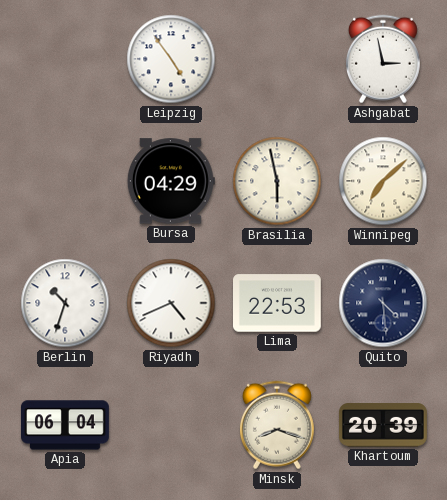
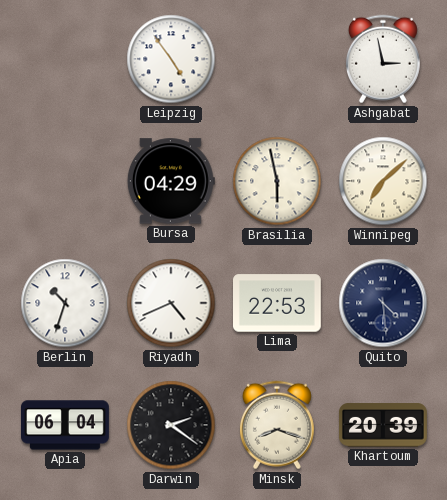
Darwin: none -> 2:21
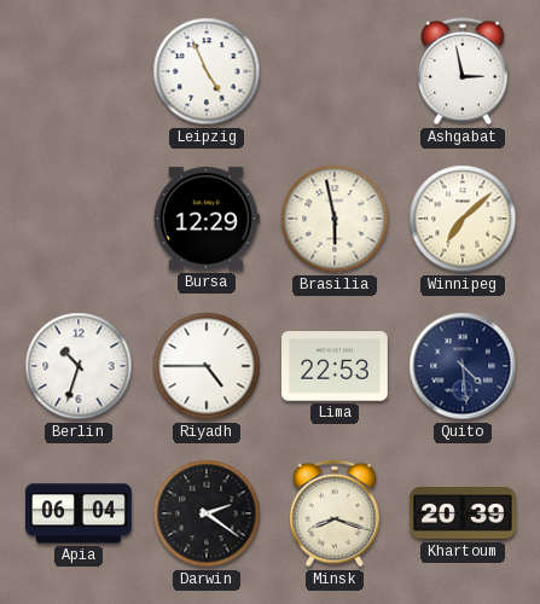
Leipzig: 4:54 -> 4:56
Bursa: 04:29 -> 12:29
Riyadh: 4:41 -> 4:45
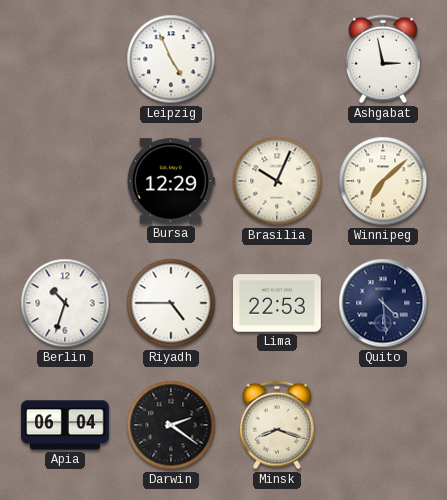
Brasilia: 5:58 -> 10:04
Khartoum: 20:39 -> none
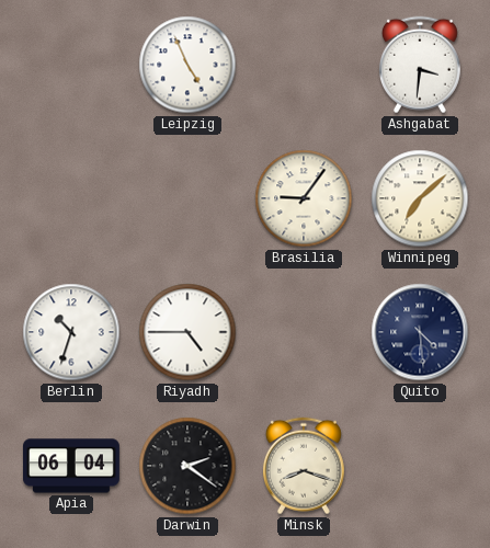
Ashgabat: 2:58 -> 3:31
Bursa: 12:29 -> none
Brasilia: 10:04 -> 9:06
Lima: 22:53 -> none
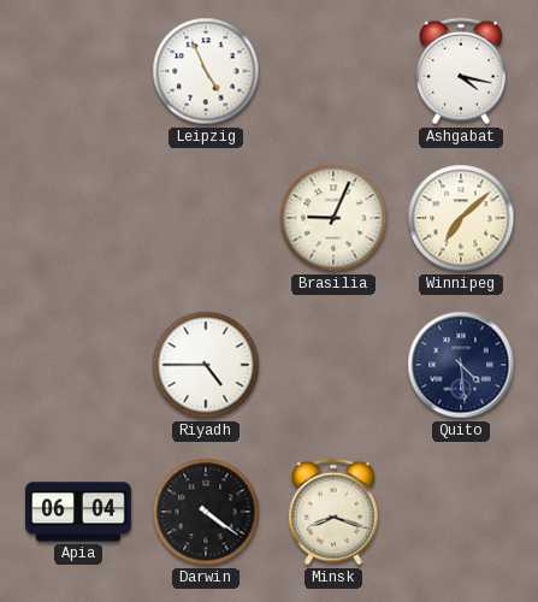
Ashgabat: 3:31 -> 4:17
Brasilia: 9:06 -> 9:04
Berlin: 10:33 -> none
Darwin: 2:21 -> 4:21
